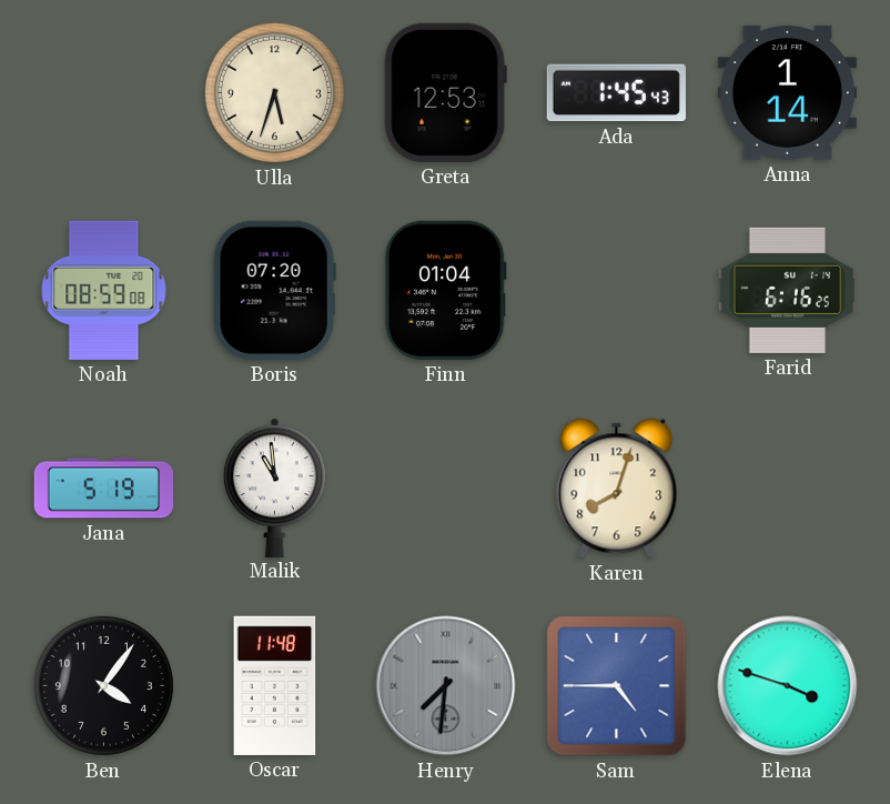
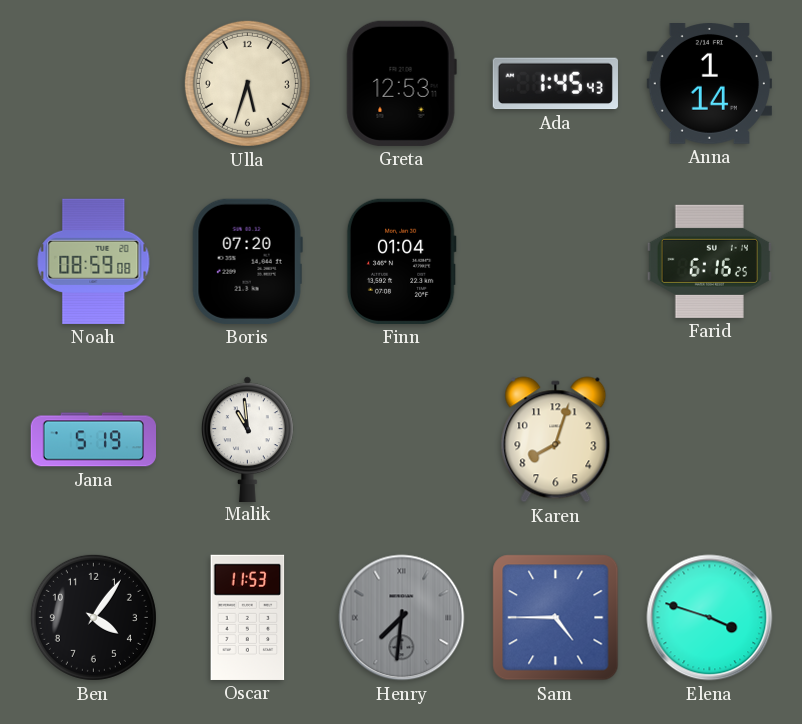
Oscar: 11:48 -> 11:53
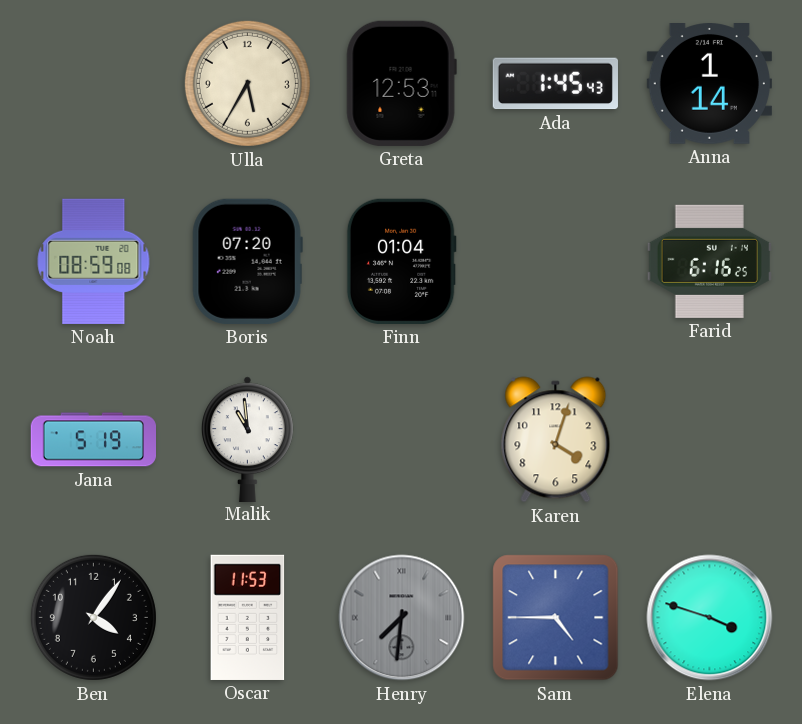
Ulla: 5:33 -> 5:35
Karen: 8:03 -> 4:03
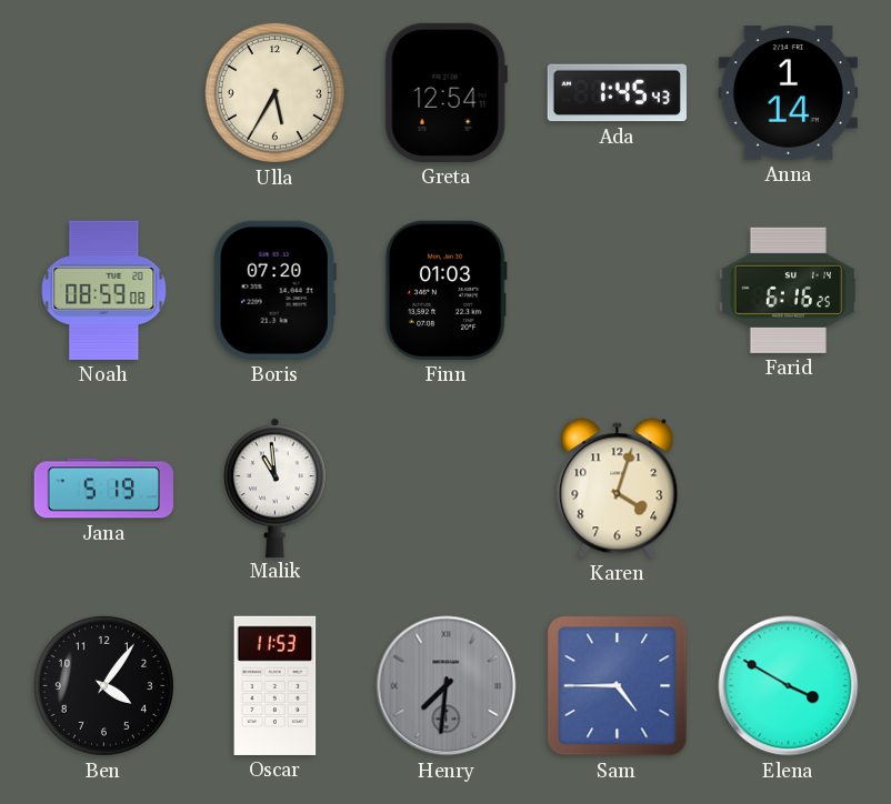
Greta: 12:53 -> 12:54
Finn: 01:04 -> 01:03
Elena: 3:48 -> 3:50
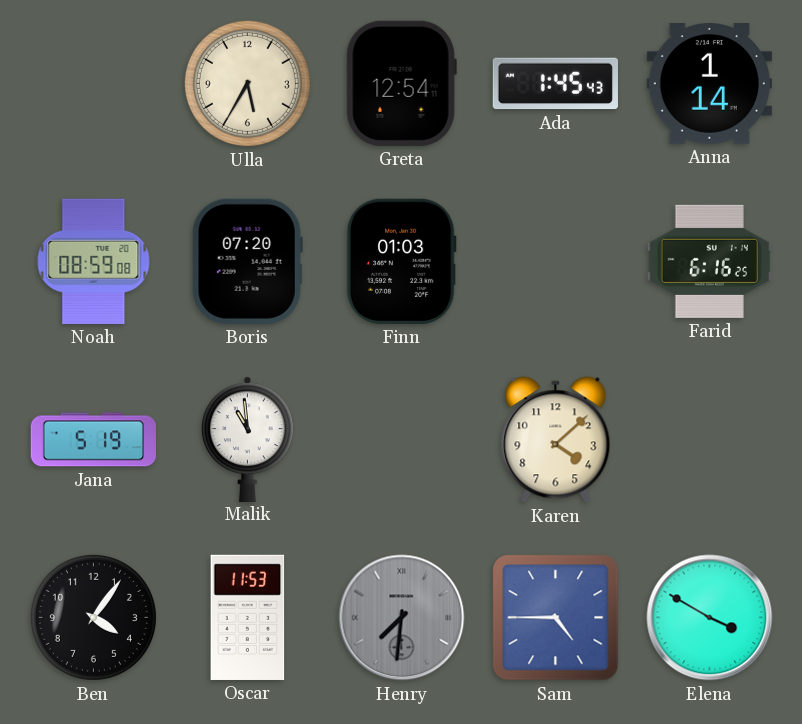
Karen: 4:03 -> 4:08
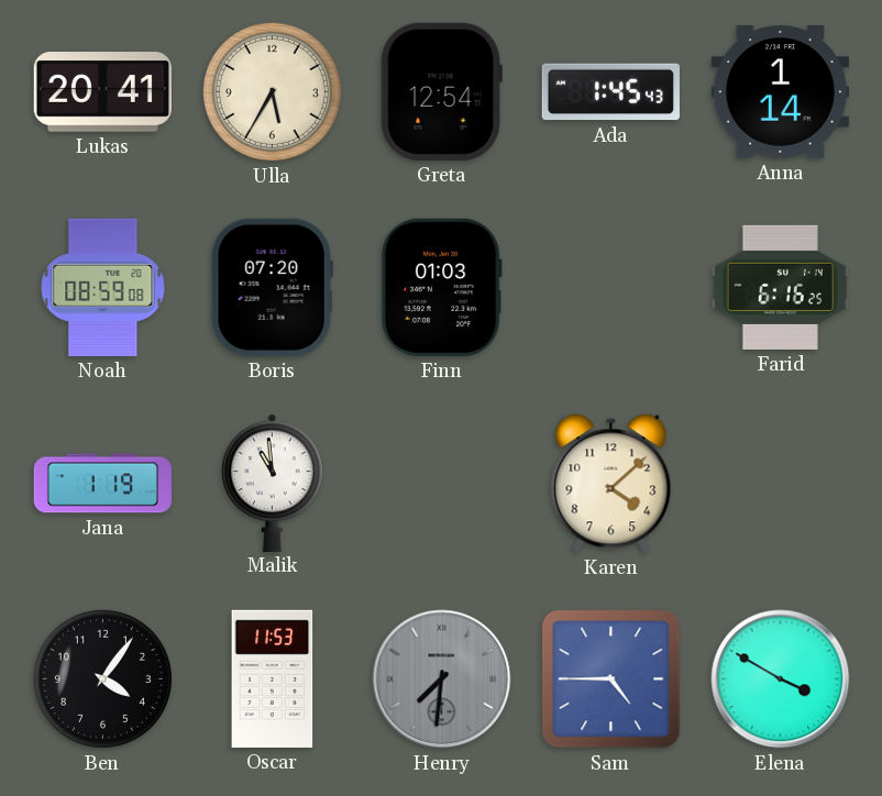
Lukas: none -> 20:41
Jana: 5:19 -> 1:19
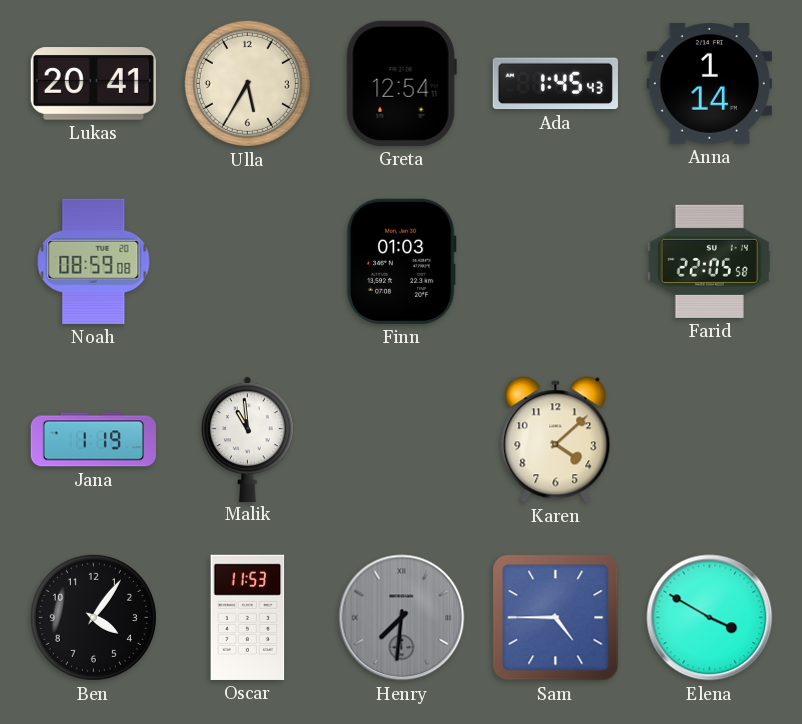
Boris: 07:20 -> none
Farid: 6:16 -> 22:05
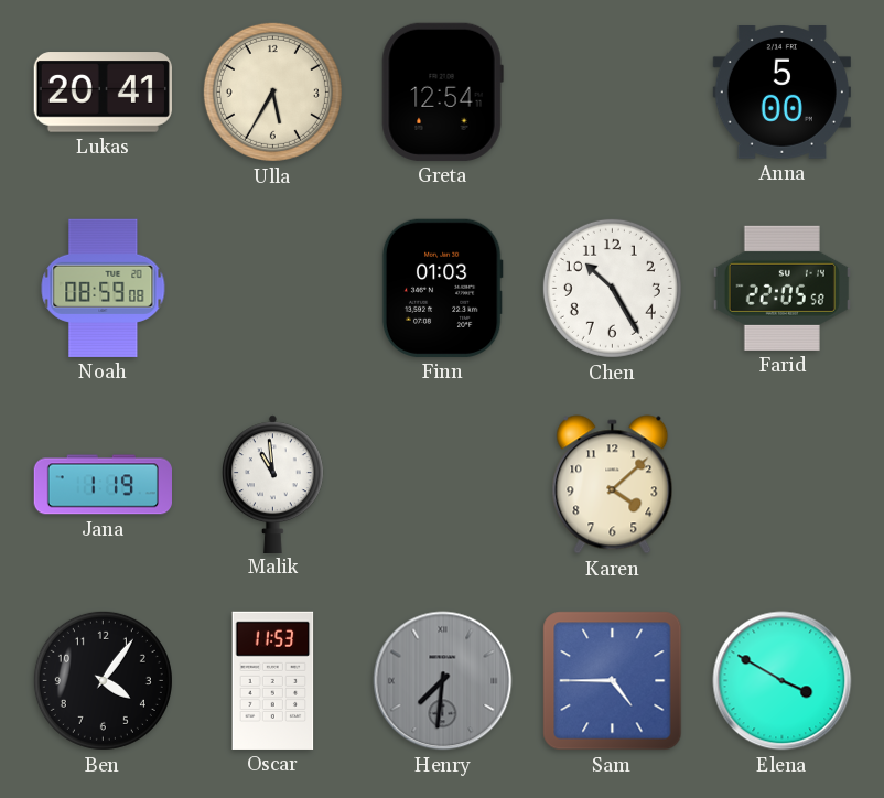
Ada: 1:45 -> none
Anna: 1:14 -> 5:00
Chen: none -> 10:25
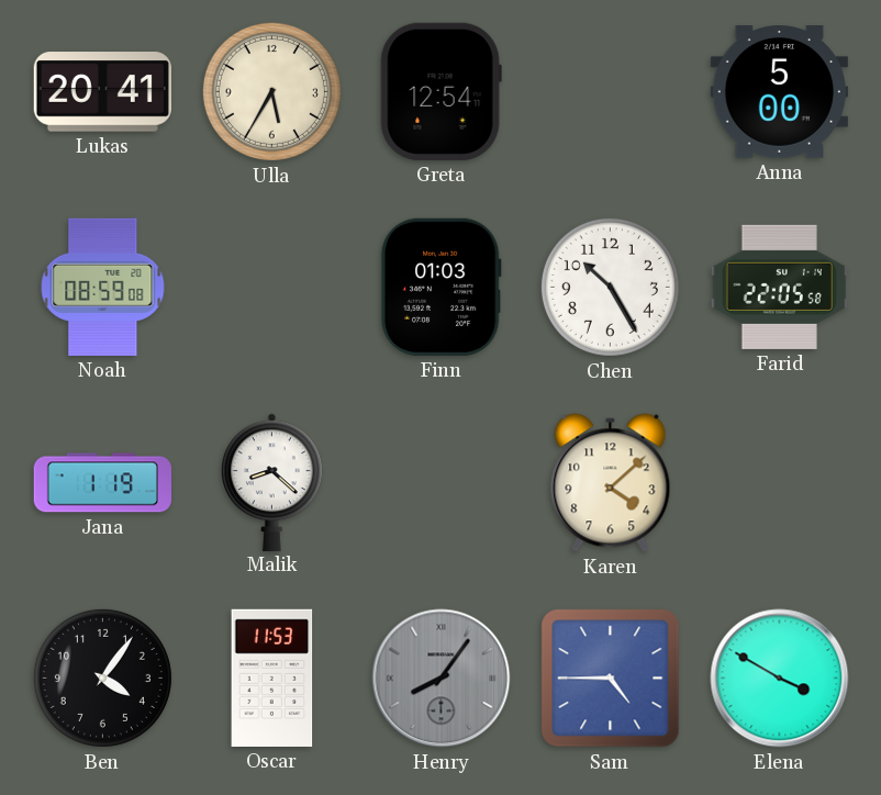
Malik: 10:59 -> 8:22
Henry: 7:31 -> 8:06
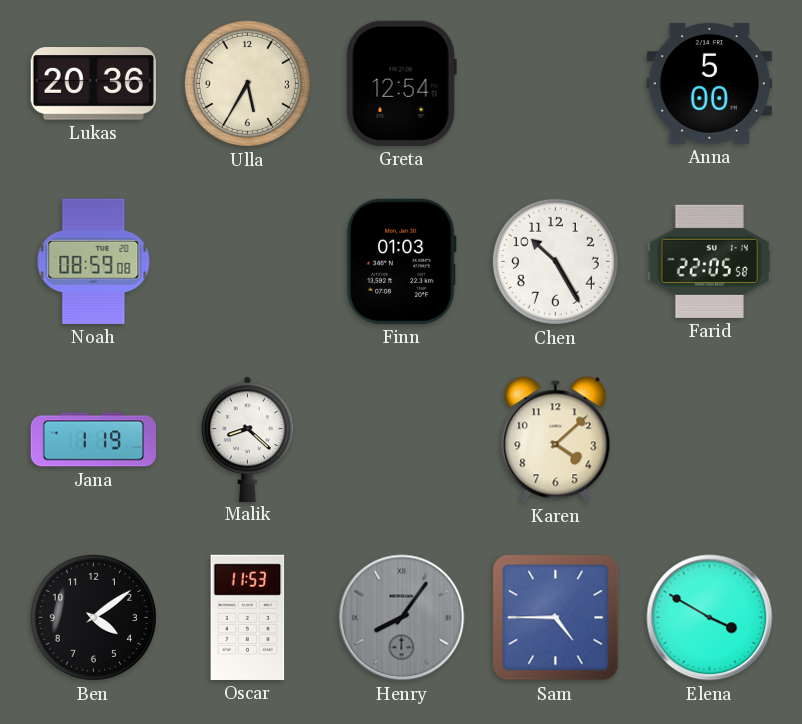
Lukas: 20:41 -> 20:36
Ben: 4:06 -> 4:09
